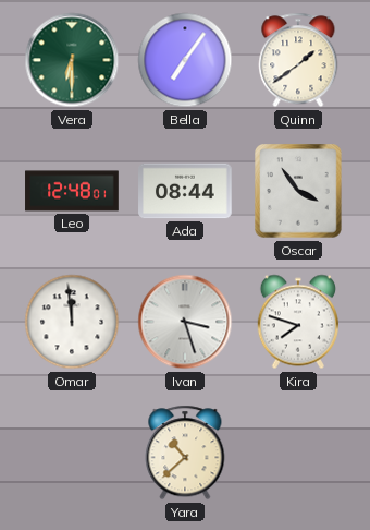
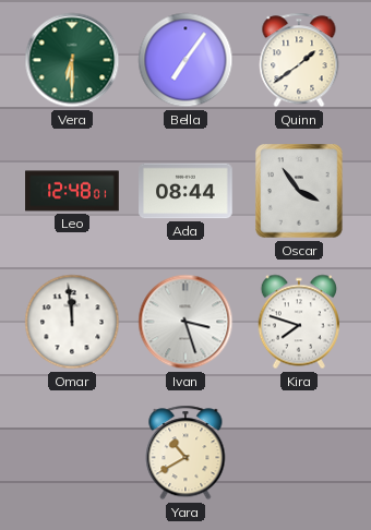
Yara: 10:38 -> 10:40
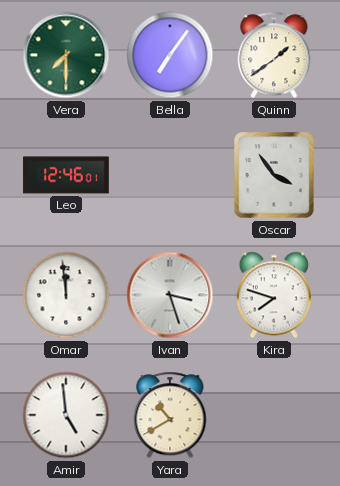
Vera: 6:30 -> 7:30
Leo: 12:48 -> 12:46
Ada: 08:44 -> none
Amir: none -> 4:59
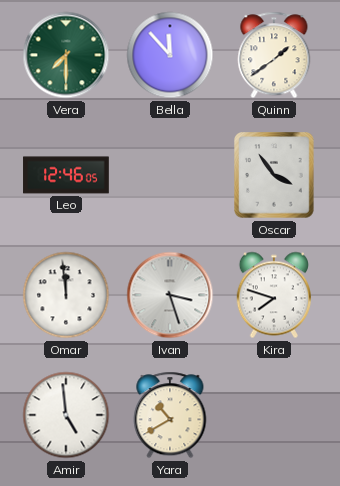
Bella: 7:06 -> 11:53
Leo: 12:46:01 -> 12:46:05
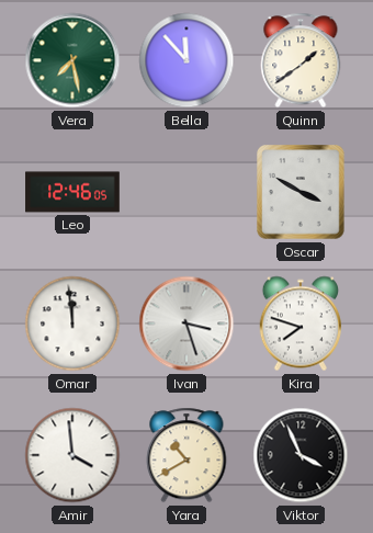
Vera: 7:30 -> 7:28
Oscar: 3:54 -> 3:50
Amir: 4:59 -> 3:59
Viktor: none -> 3:56
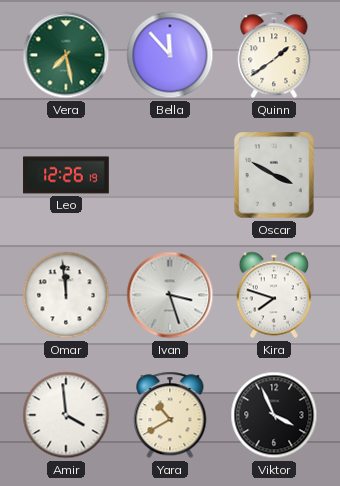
Leo: 12:46 -> 12:26
